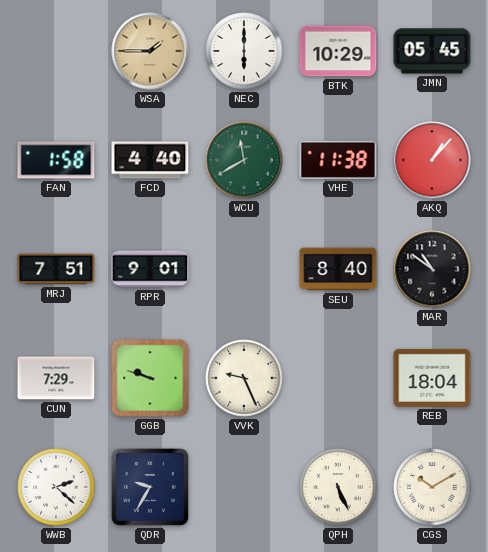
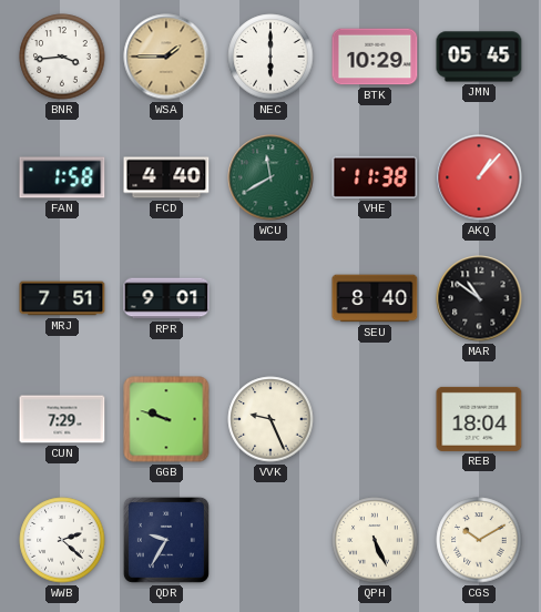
BNR: none -> 3:44
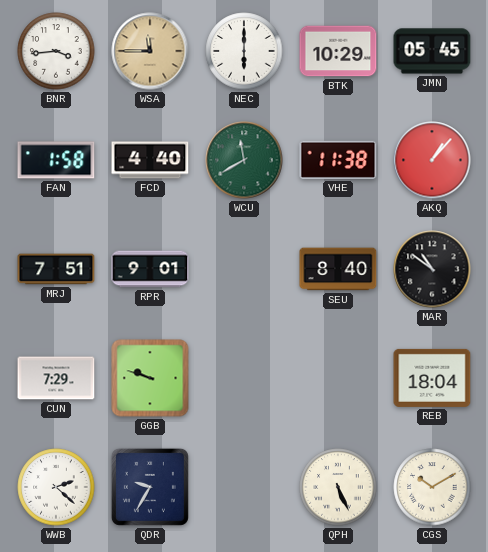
WSA: 1:45 -> 11:45
VVK: 9:26 -> none
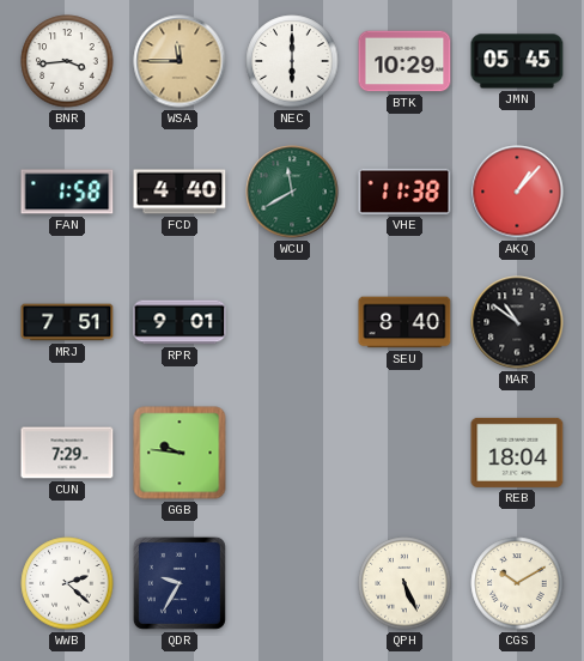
GGB: 9:48 -> 9:46
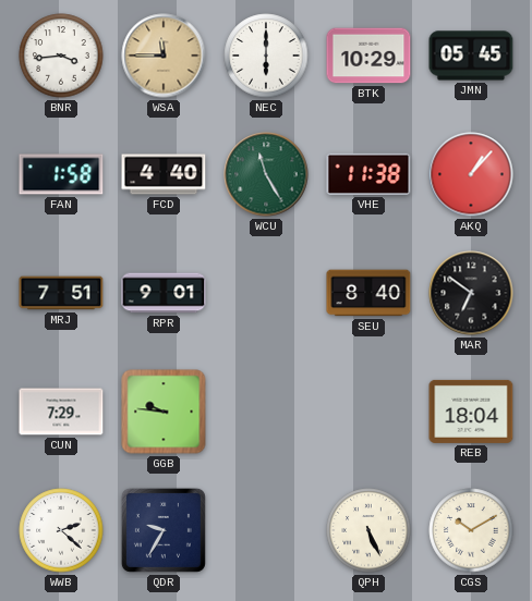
WCU: 11:40 -> 11:25
MAR: 10:51 -> 6:51
